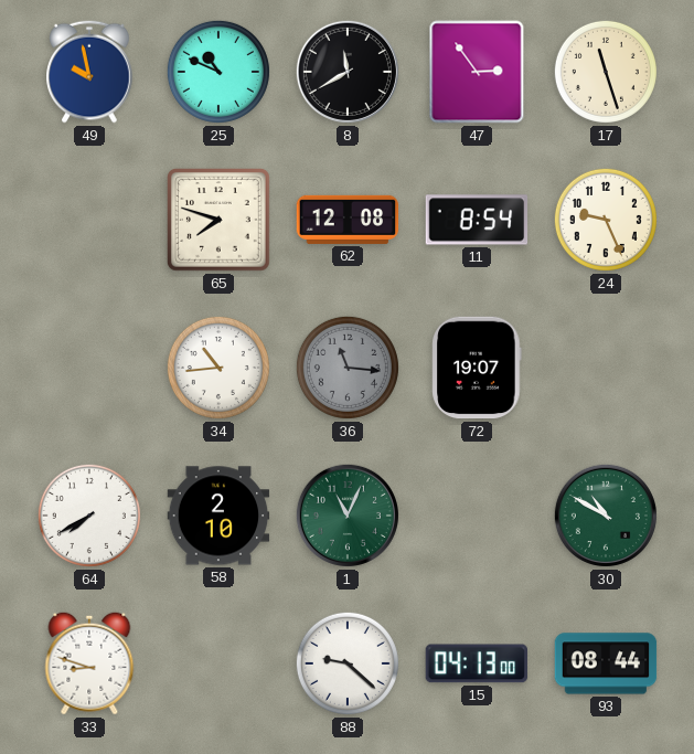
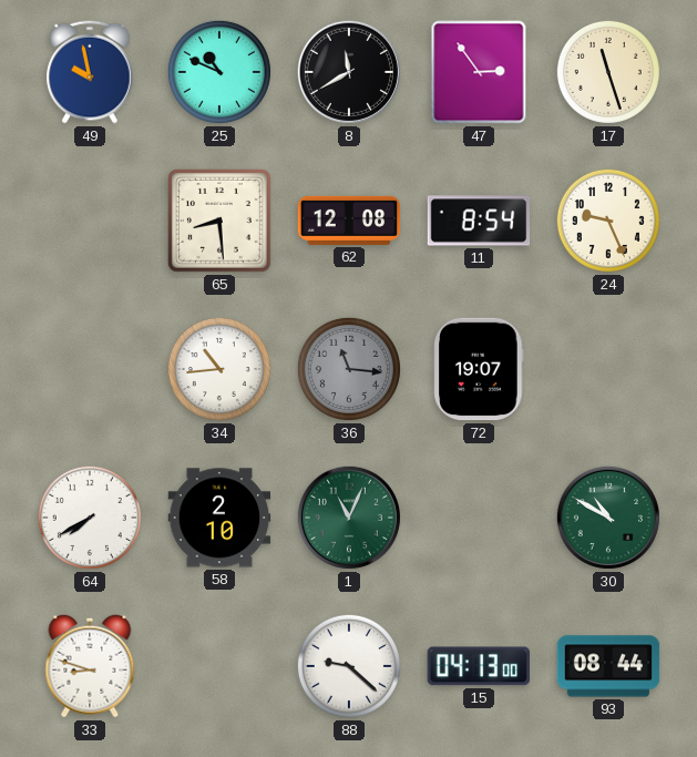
65: 7:48 -> 8:29
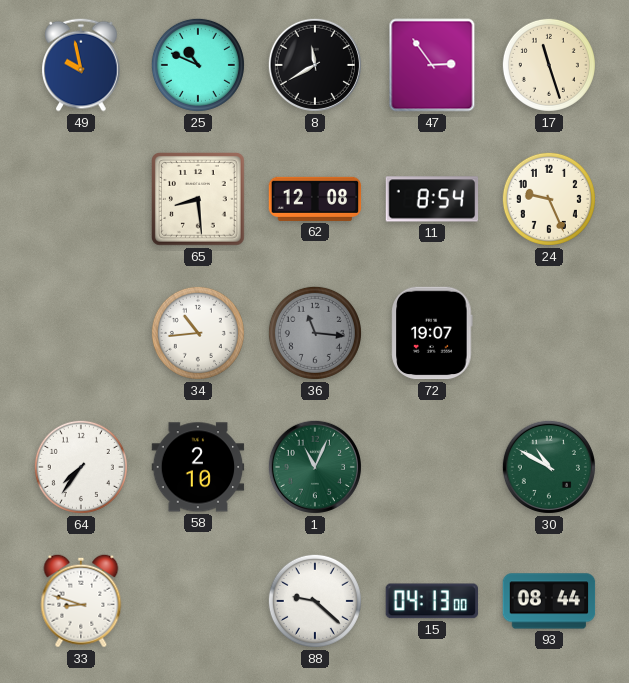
64: 7:40 -> 7:36
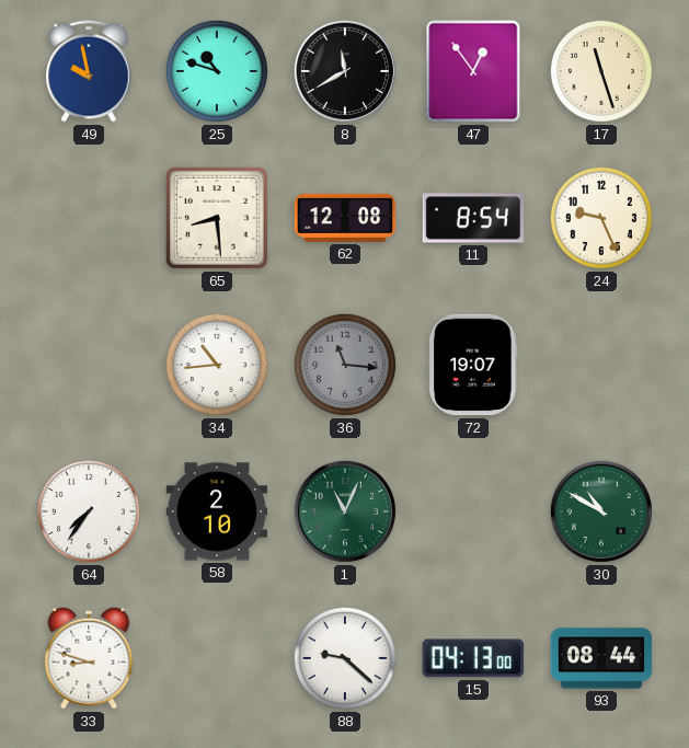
25: 10:49 -> 10:48
47: 2:54 -> 12:54
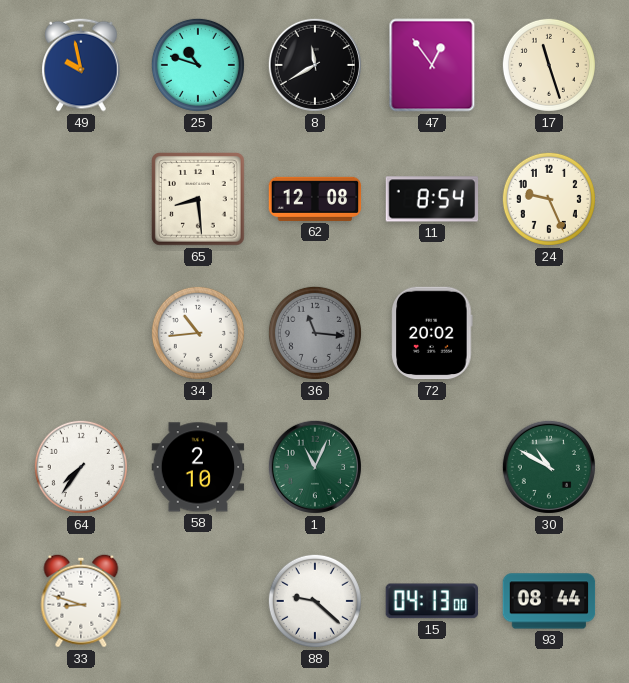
72: 19:07 -> 20:02
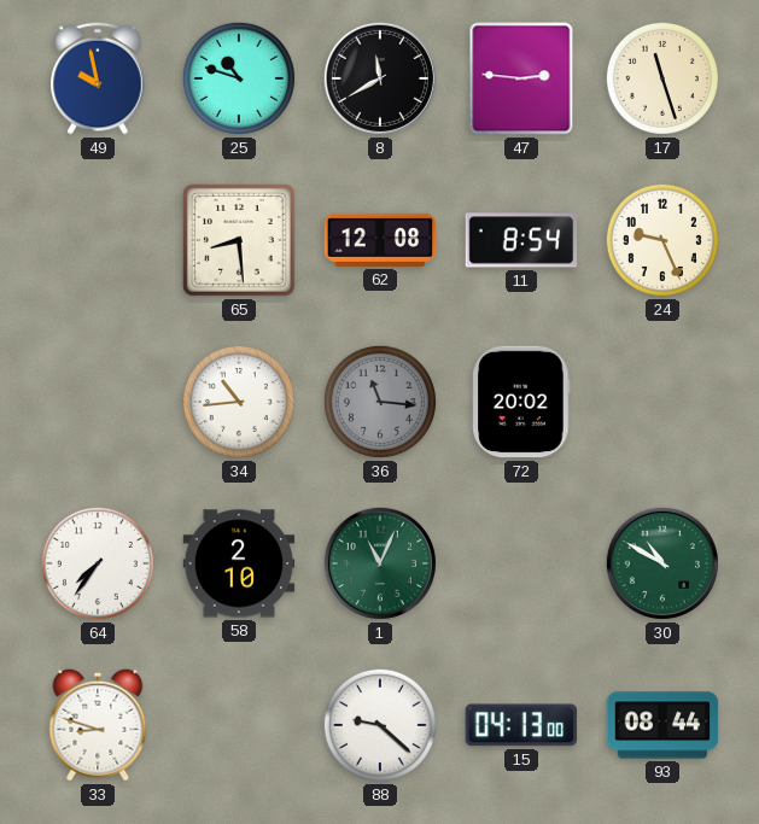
47: 12:54 -> 2:46
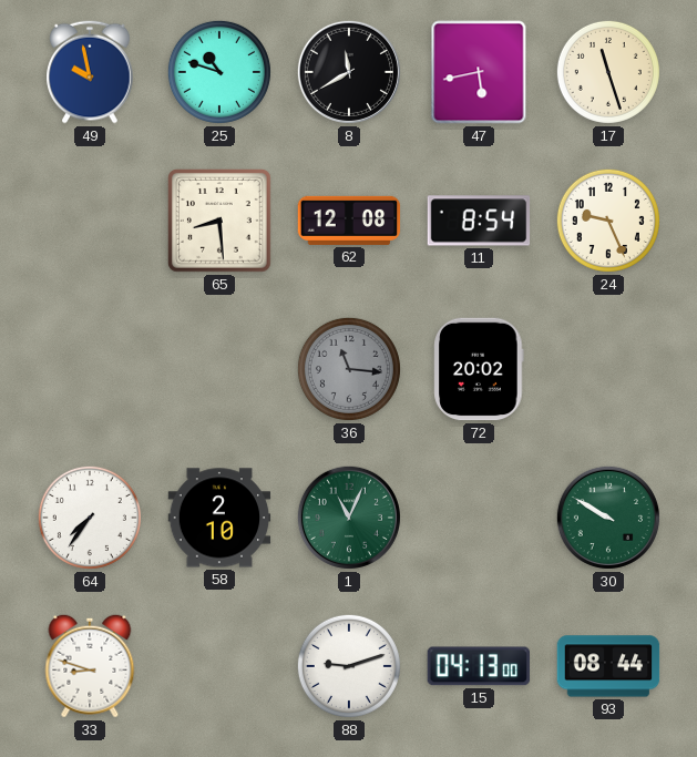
47: 2:46 -> 5:43
34: 10:44 -> none
30: 10:50 -> 9:50
88: 9:22 -> 9:12
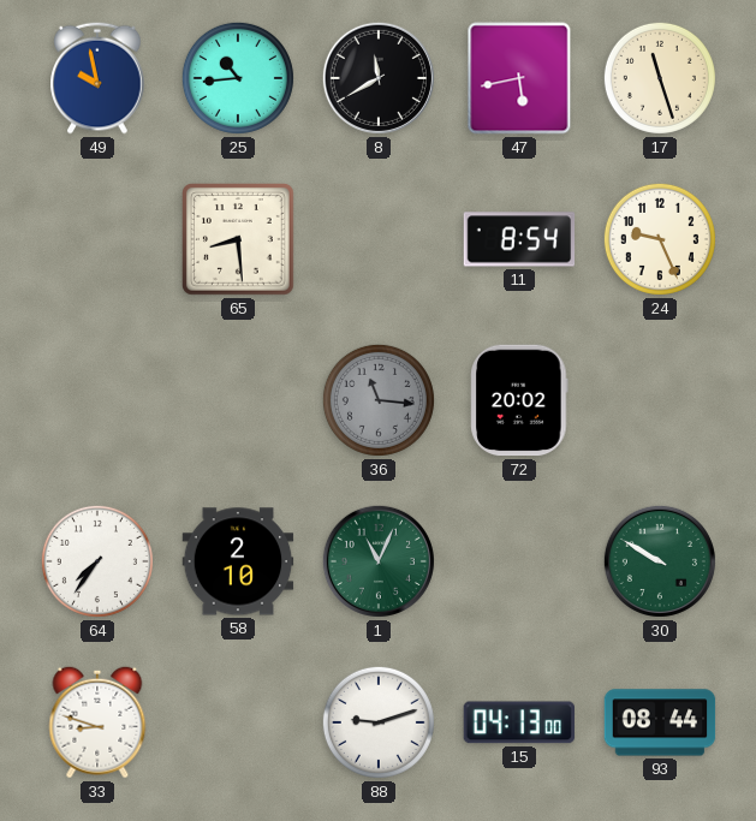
25: 10:48 -> 10:44
62: 12:08 -> none
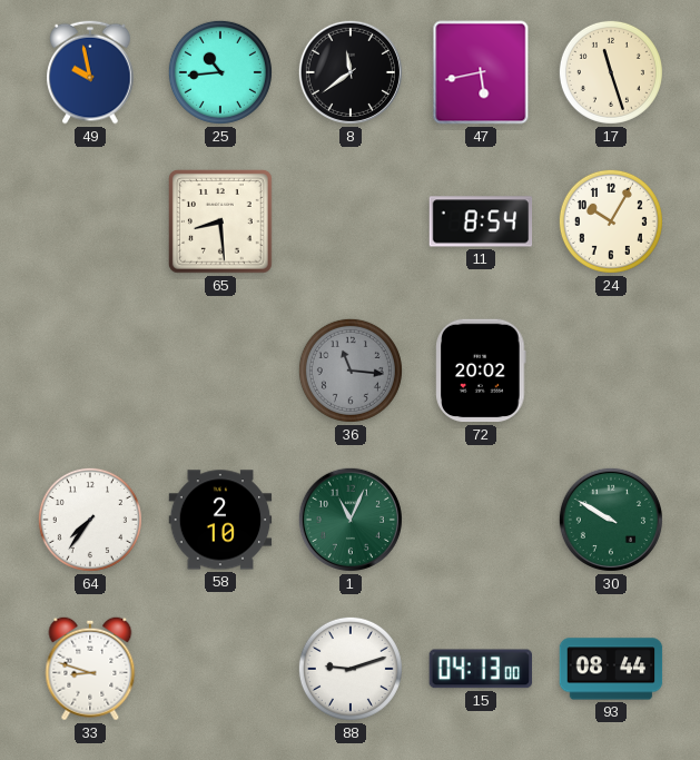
8: 11:40 -> 11:39
24: 9:26 -> 10:05
